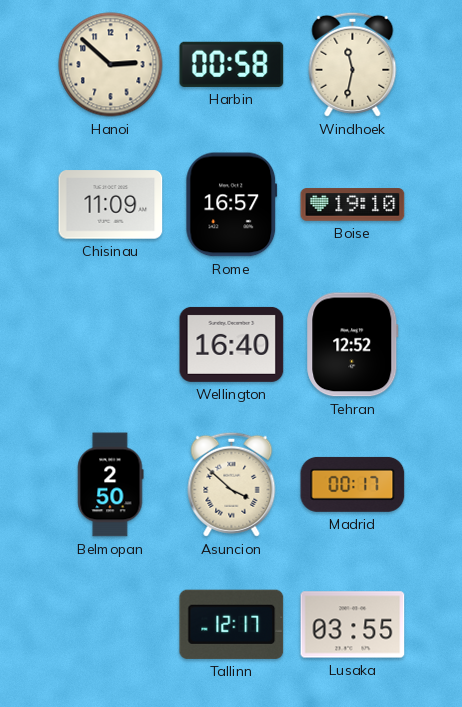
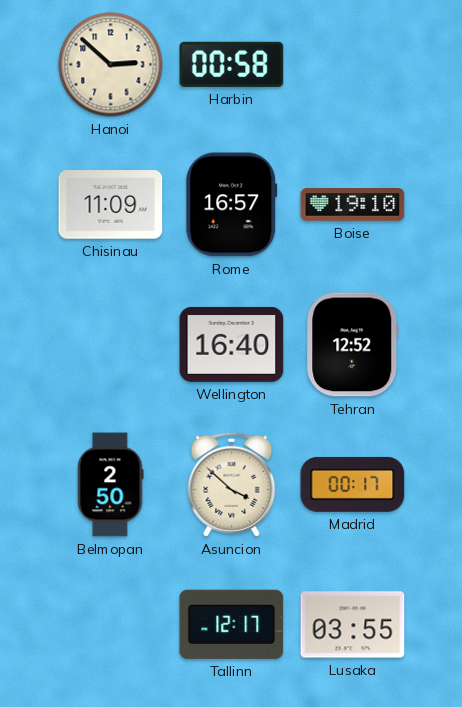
Windhoek: 11:32 -> none
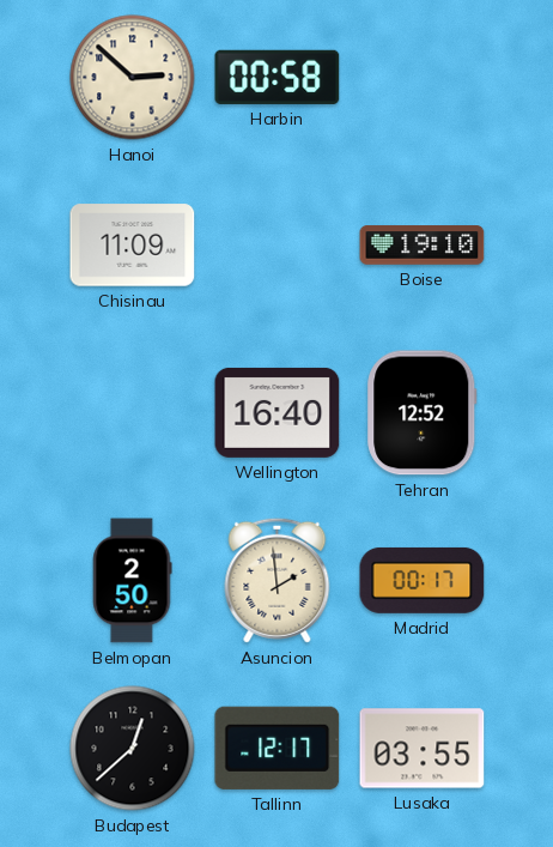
Rome: 16:57 -> none
Asuncion: 3:52 -> 1:59
Budapest: none -> 12:38
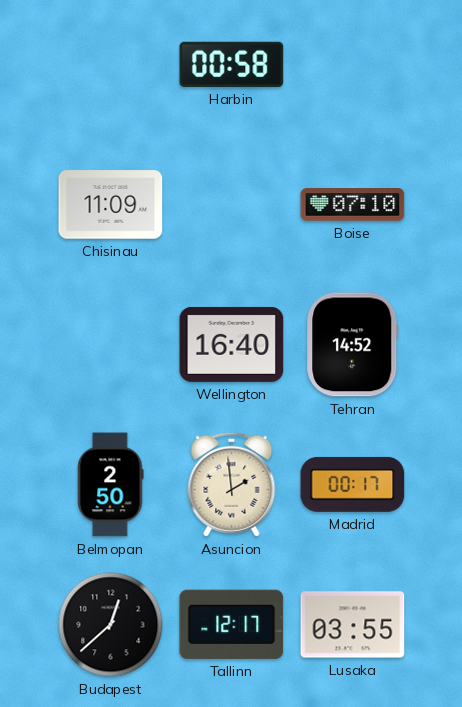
Hanoi: 2:52 -> none
Boise: 19:10 -> 07:10
Tehran: 12:52 -> 14:52
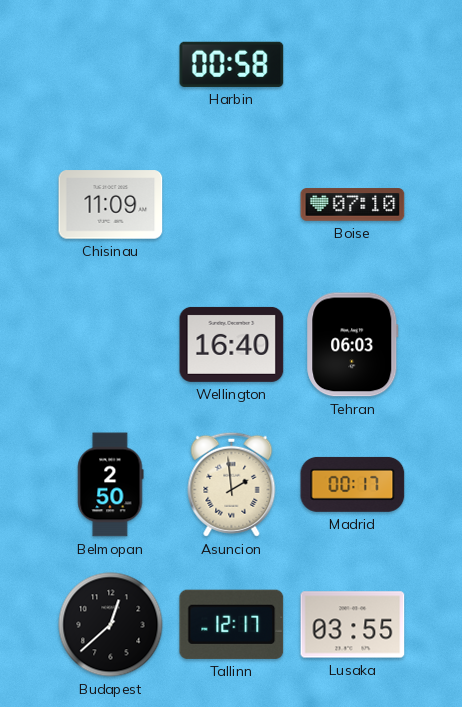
Tehran: 14:52 -> 06:03
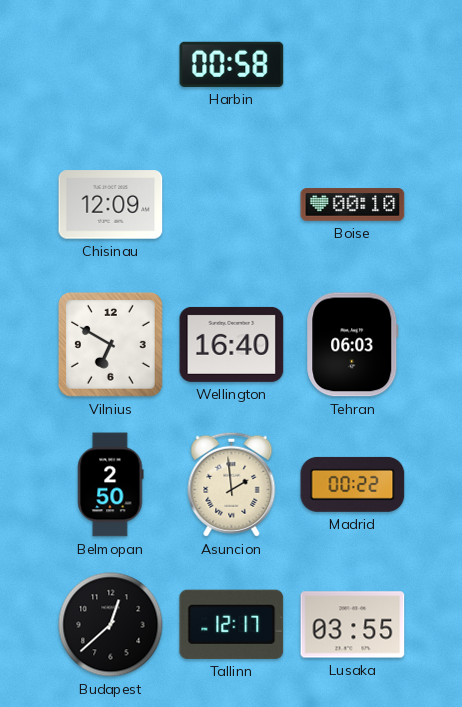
Chisinau: 11:09 -> 12:09
Boise: 07:10 -> 00:10
Vilnius: none -> 6:50
Madrid: 00:17 -> 00:22
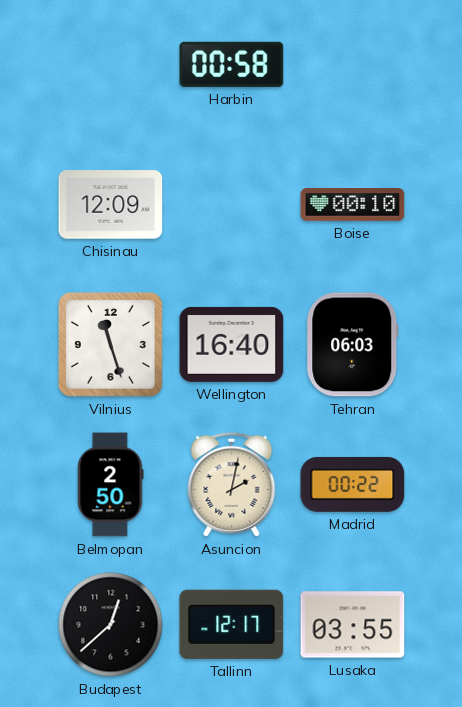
Vilnius: 6:50 -> 11:27
Asuncion: 1:59 -> 2:02
